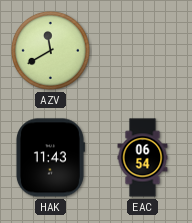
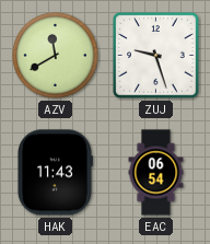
ZUJ: none -> 9:27
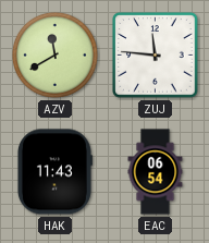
ZUJ: 9:27 -> 11:46
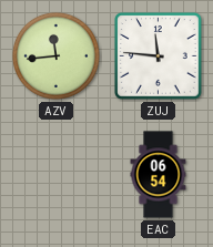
AZV: 11:40 -> 11:44
HAK: 11:43 -> none
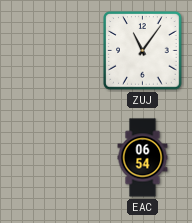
AZV: 11:44 -> none
ZUJ: 11:46 -> 11:06
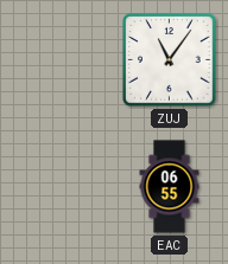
EAC: 06:54 -> 06:55
